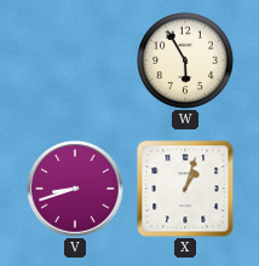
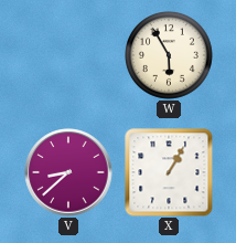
V: 8:42 -> 8:38
X: 1:03 -> 1:05
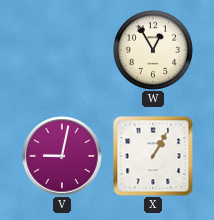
W: 5:55 -> 12:55
V: 8:38 -> 9:02
